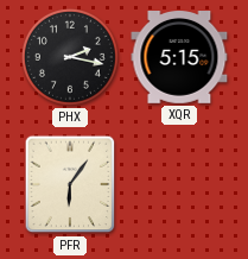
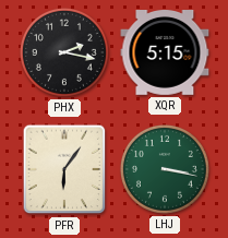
LHJ: none -> 3:17
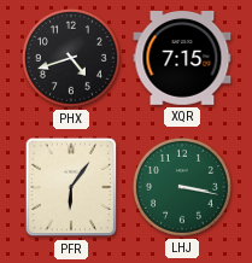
PHX: 2:17 -> 4:42
XQR: 5:15 -> 7:15
